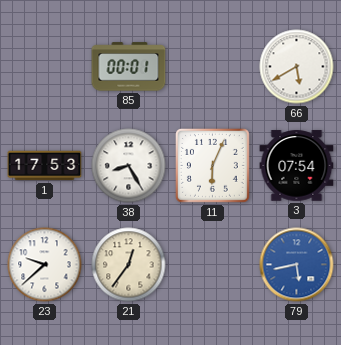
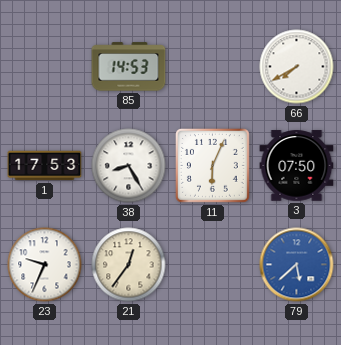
85: 00:01 -> 14:53
66: 5:40 -> 7:40
3: 07:54 -> 07:50
23: 9:38 -> 9:34
79: 5:43 -> 5:38
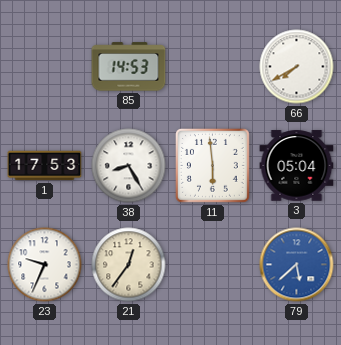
11: 6:04 -> 5:59
3: 07:50 -> 05:04
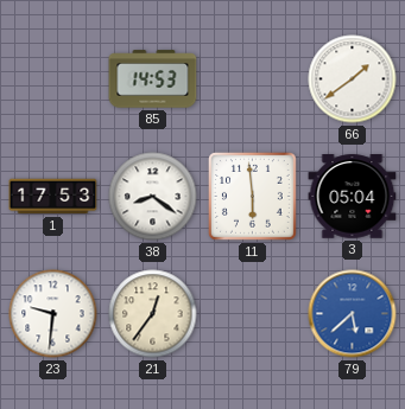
66: 7:40 -> 1:39
38: 8:25 -> 8:21
23: 9:34 -> 9:31
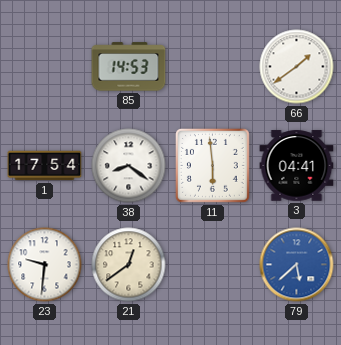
1: 17:53 -> 17:54
3: 05:04 -> 04:41
21: 12:36 -> 12:39
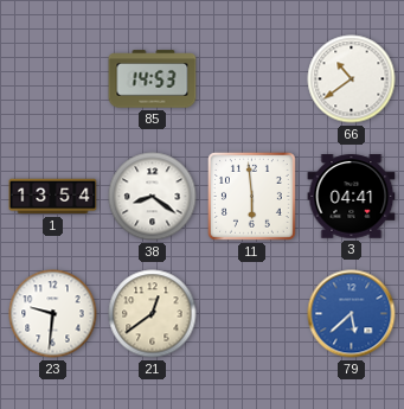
66: 1:39 -> 10:39
1: 17:54 -> 13:54
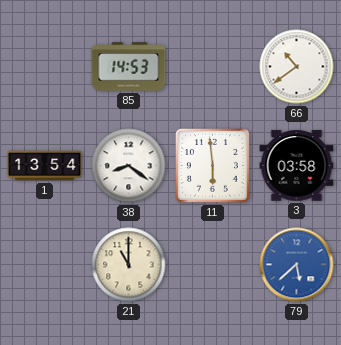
3: 04:41 -> 03:58
23: 9:31 -> none
21: 12:39 -> 11:00
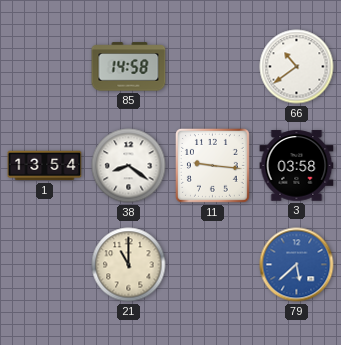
85: 14:53 -> 14:58
11: 5:59 -> 9:16
